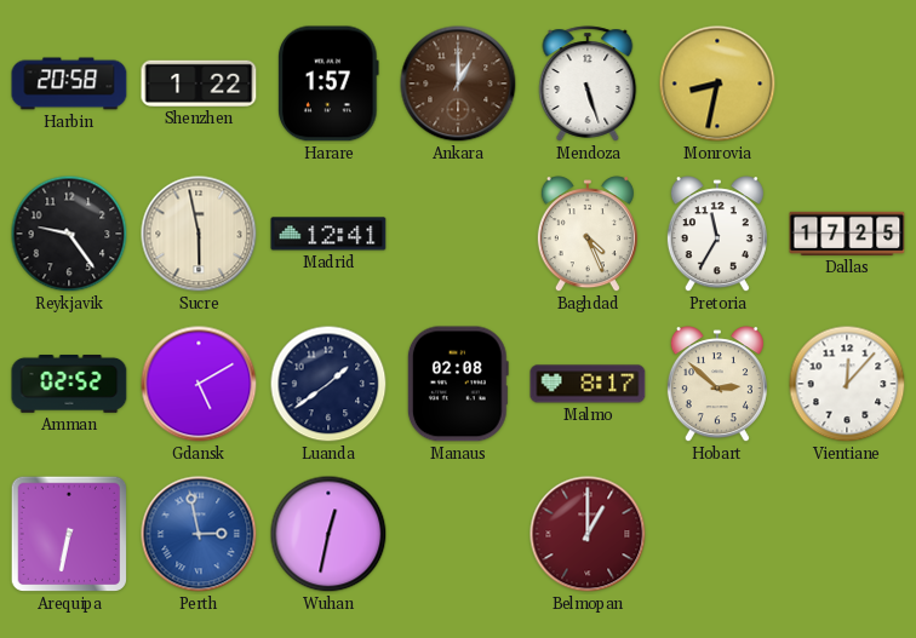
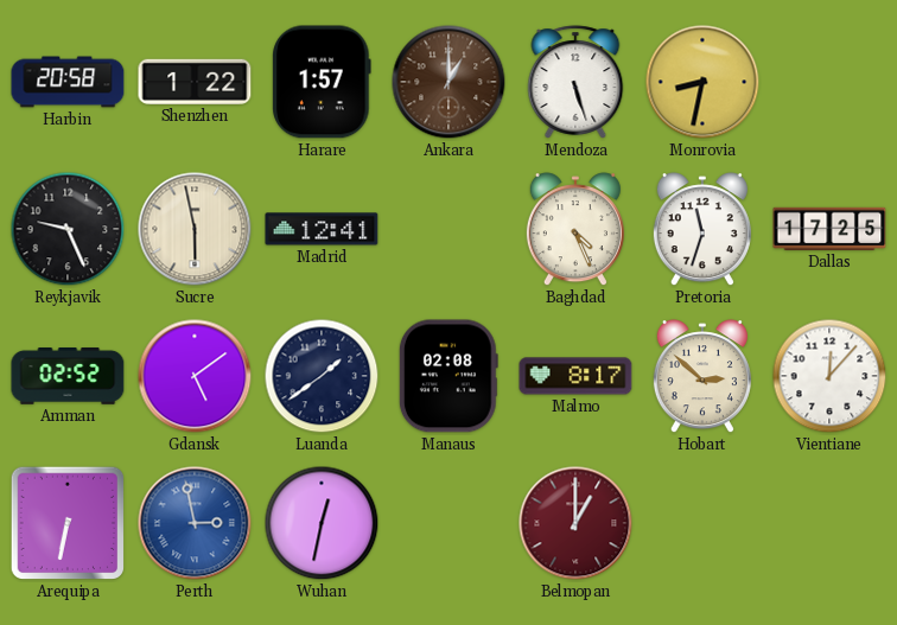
Reykjavik: 9:24 -> 9:26
Pretoria: 11:35 -> 11:33
Gdansk: 5:10 -> 5:09
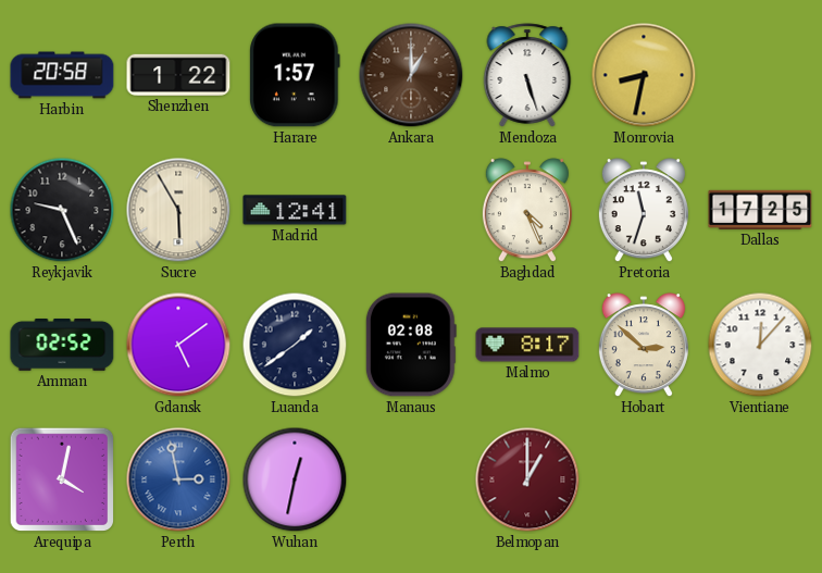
Sucre: 5:58 -> 5:55
Arequipa: 6:32 -> 4:02
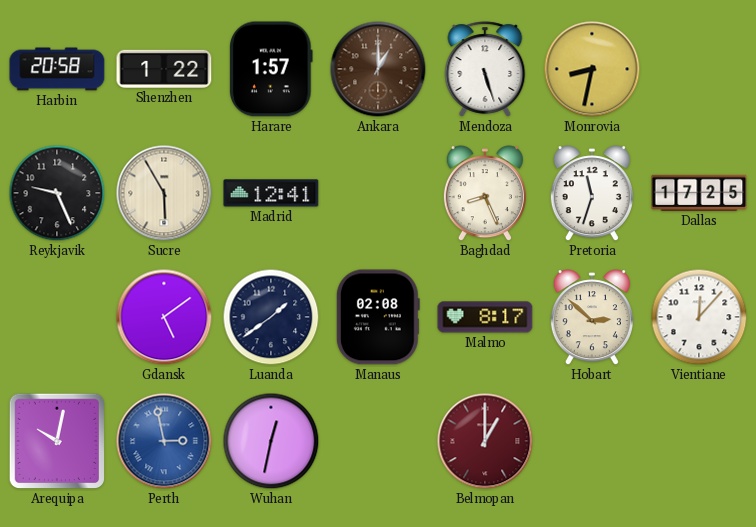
Baghdad: 4:26 -> 8:26
Amman: 02:52 -> none
Arequipa: 4:02 -> 10:02
